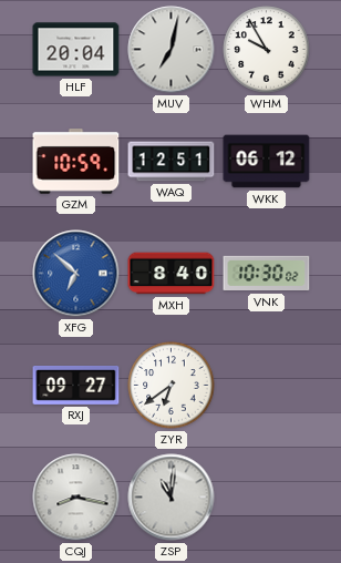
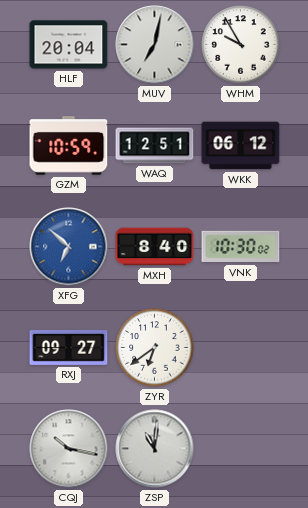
CQJ: 8:17 -> 10:17
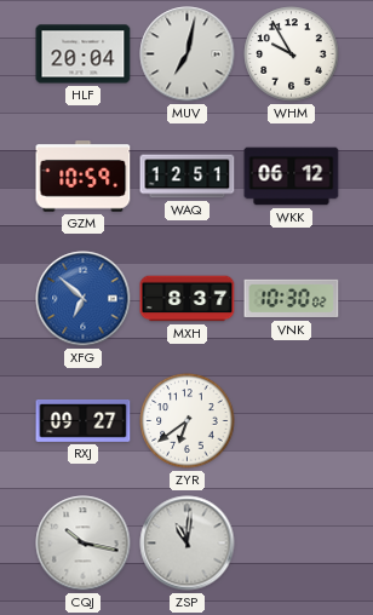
MXH: 8:40 -> 8:37
